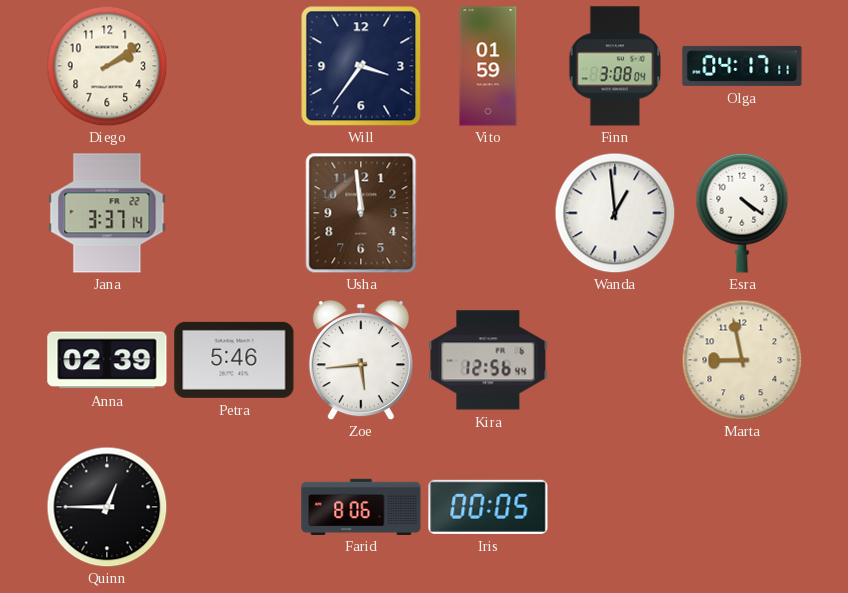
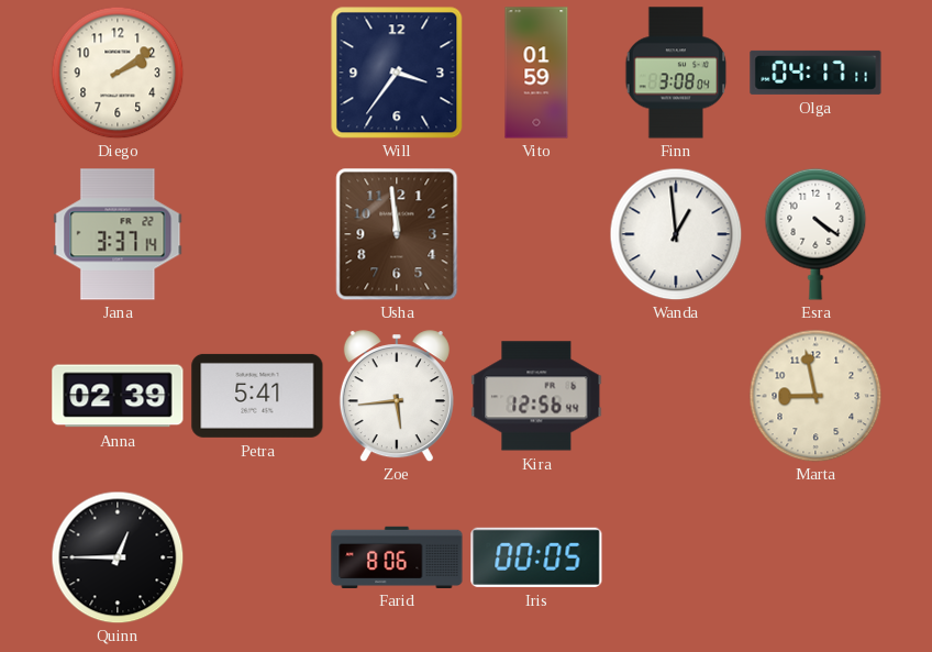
Petra: 5:46 -> 5:41
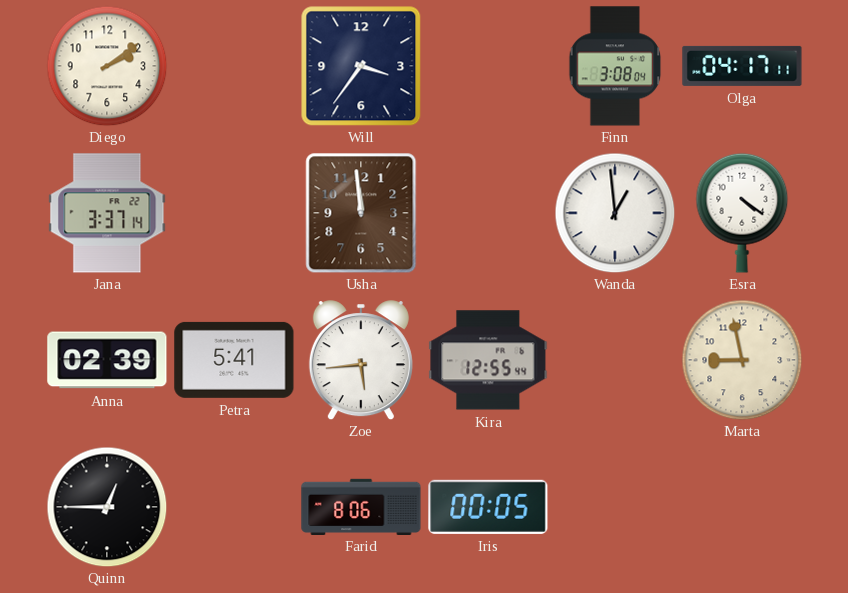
Vito: 01:59 -> none
Kira: 12:56 -> 12:55
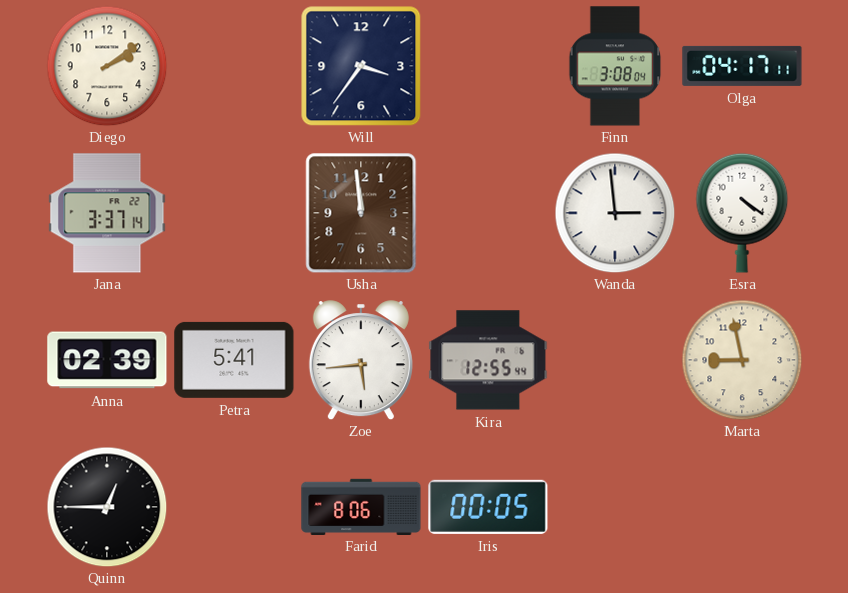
Wanda: 12:59 -> 2:59
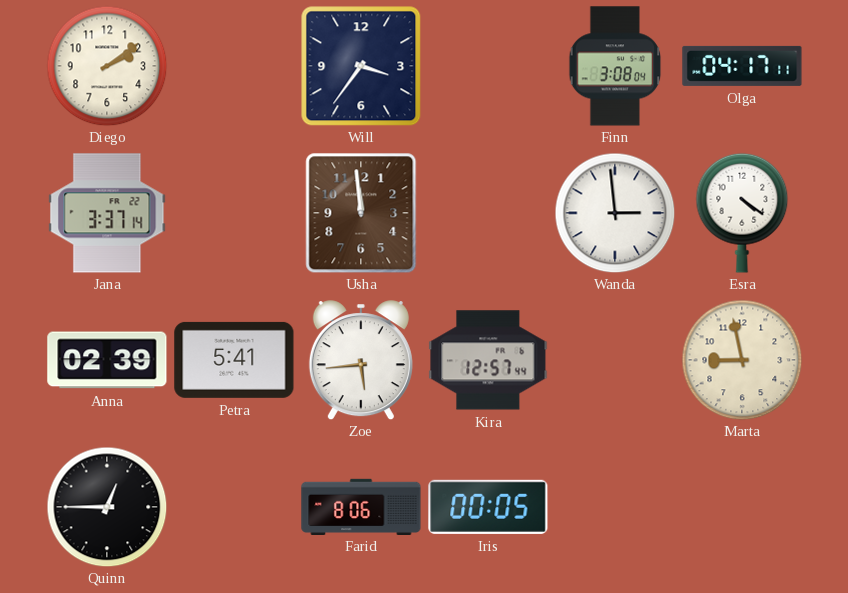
Kira: 12:55 -> 12:57
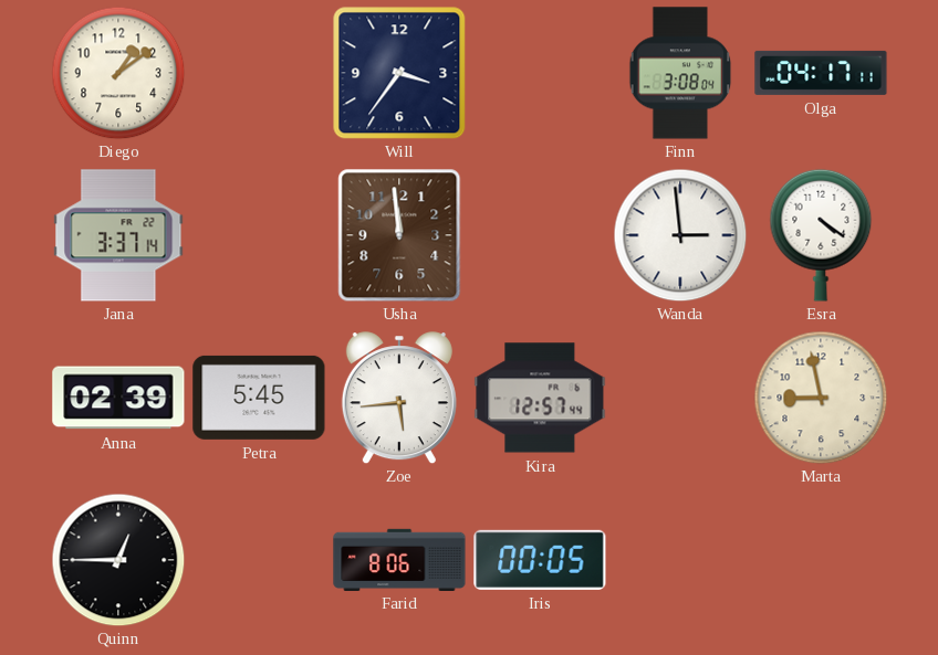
Diego: 2:09 -> 1:09
Petra: 5:41 -> 5:45
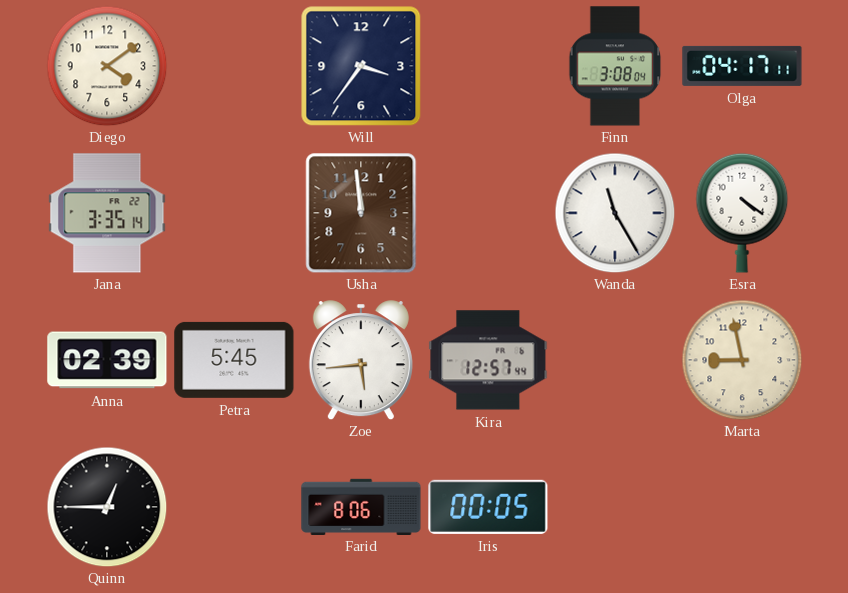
Diego: 1:09 -> 4:09
Jana: 3:37 -> 3:35
Wanda: 2:59 -> 11:25
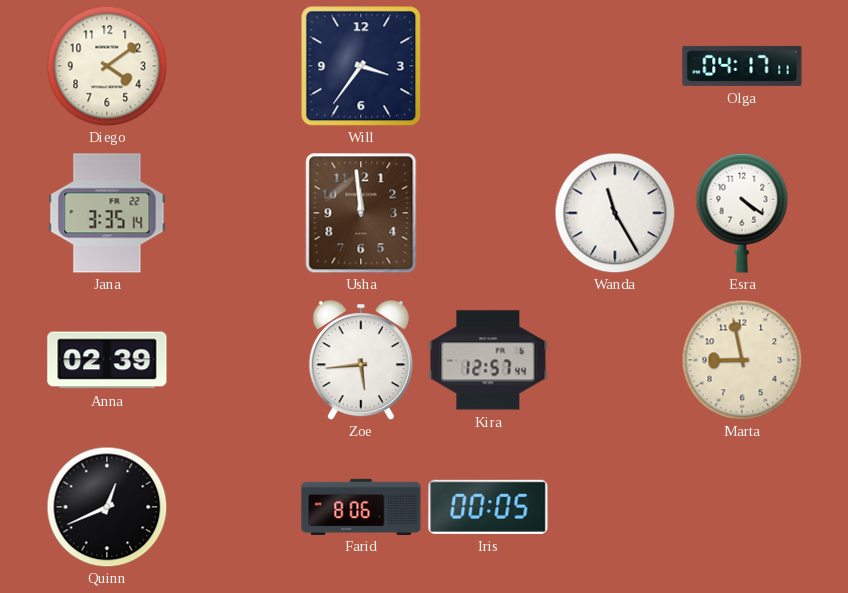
Finn: 3:08 -> none
Petra: 5:45 -> none
Quinn: 12:45 -> 12:41
